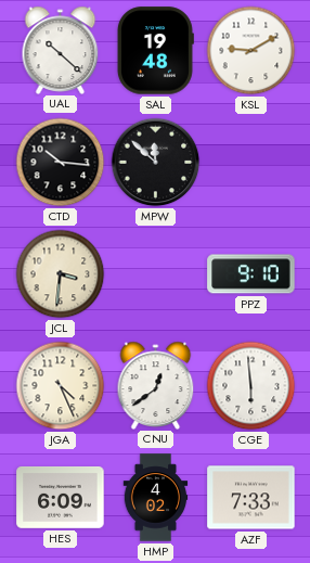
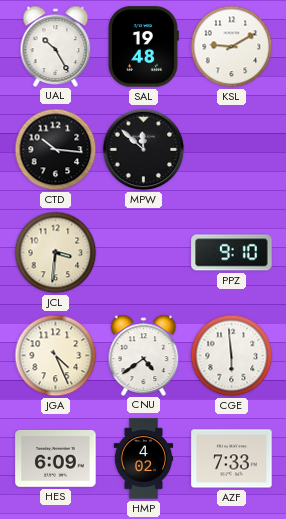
UAL: 10:22 -> 10:25
CNU: 12:39 -> 4:39
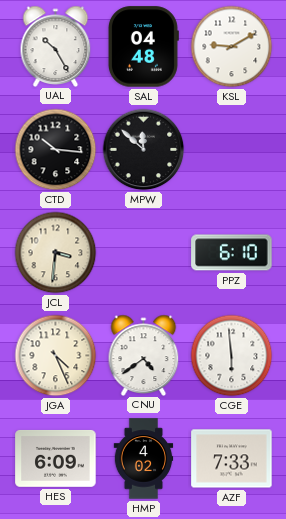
SAL: 19:48 -> 04:48
PPZ: 9:10 -> 6:10
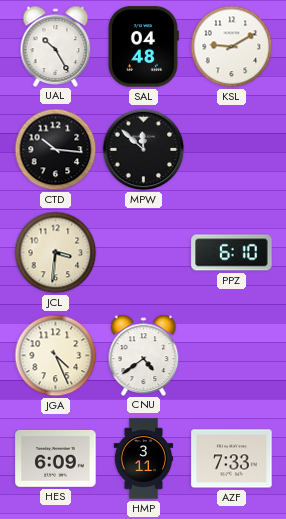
CGE: 5:59 -> none
HMP: 4:02 -> 3:11
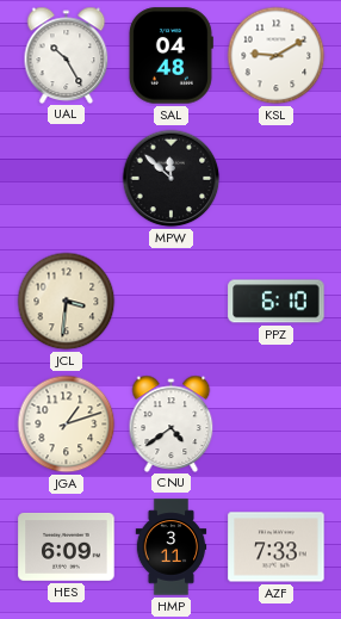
CTD: 10:16 -> none
JGA: 4:26 -> 1:12
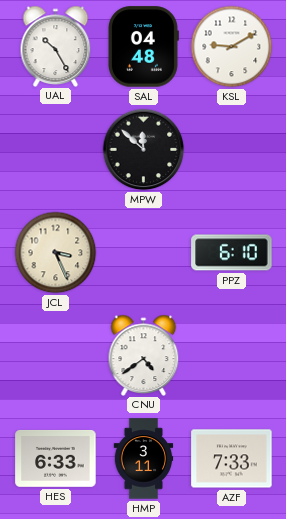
JCL: 3:31 -> 3:26
JGA: 1:12 -> none
HES: 6:09 -> 6:33
